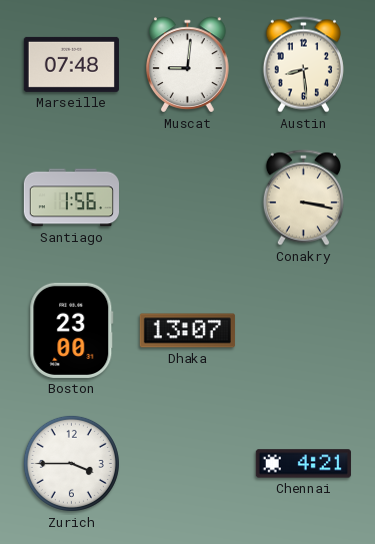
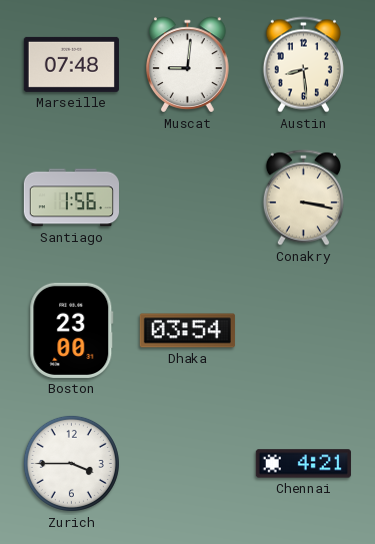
Dhaka: 13:07 -> 03:54
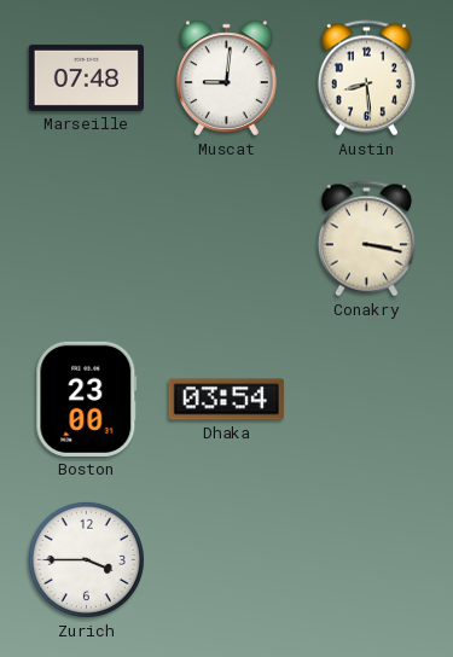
Santiago: 1:56 -> none
Chennai: 4:21 -> none
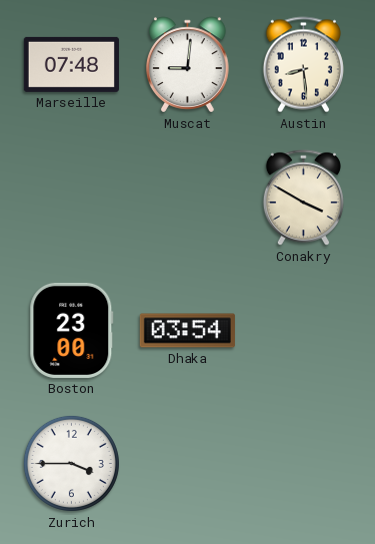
Conakry: 3:17 -> 3:50
